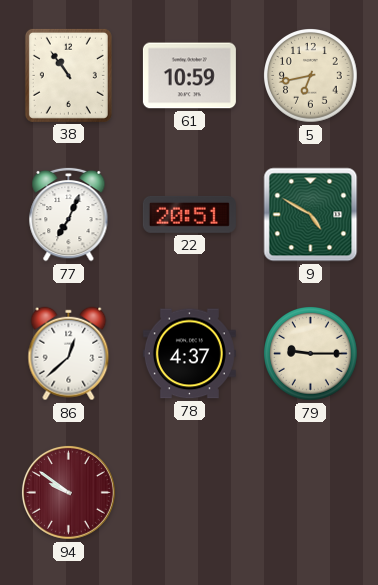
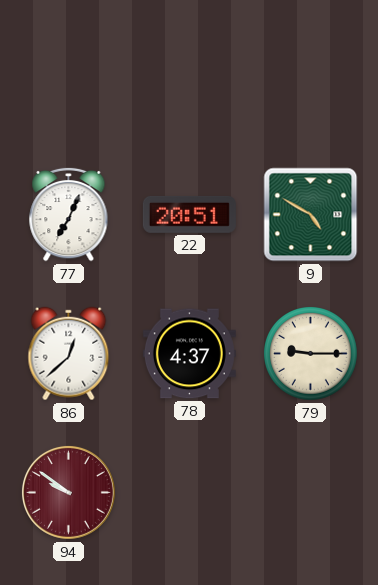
38: 10:54 -> none
61: 10:59 -> none
5: 6:43 -> none
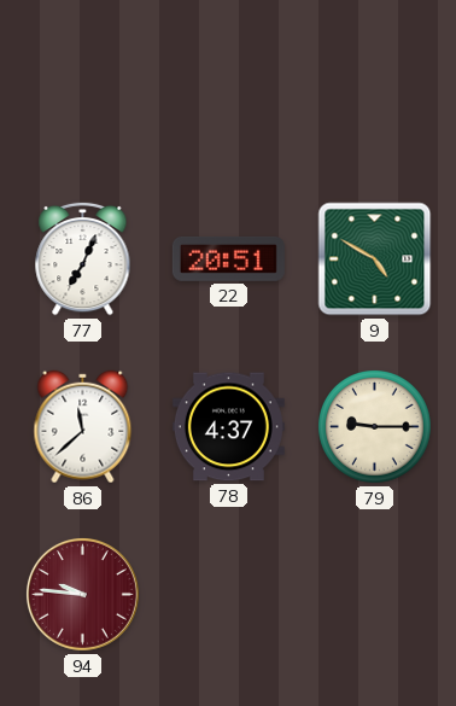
86: 12:38 -> 11:38
94: 9:51 -> 9:46
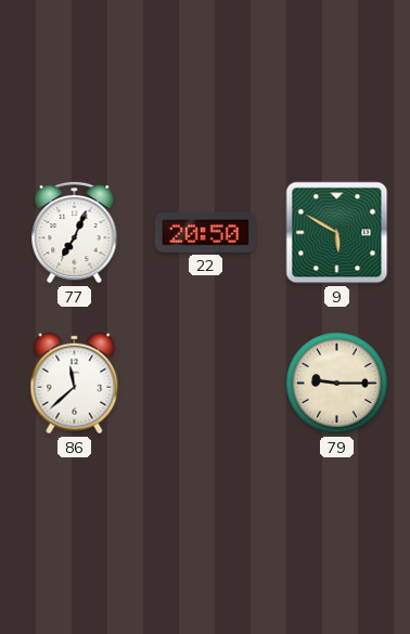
22: 20:51 -> 20:50
9: 4:50 -> 5:50
78: 4:37 -> none
94: 9:46 -> none
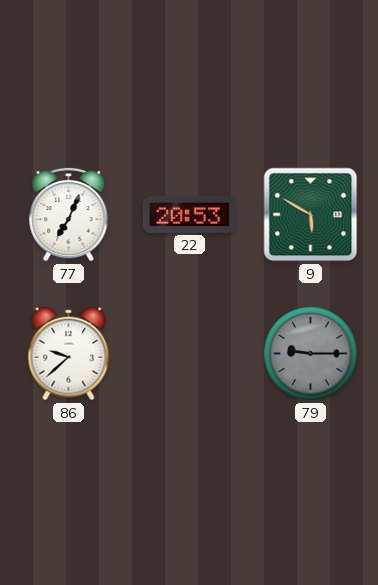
22: 20:50 -> 20:53
86: 11:38 -> 9:38
79 dial: cream -> grey
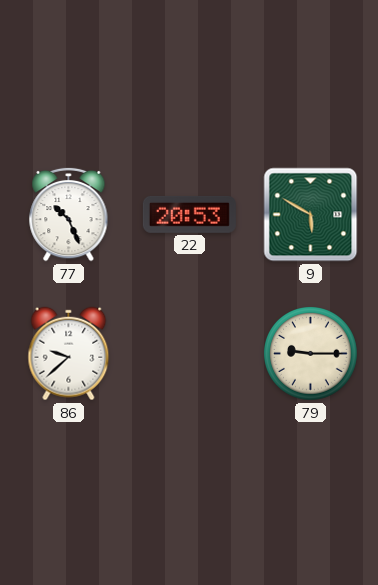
77: 7:04 -> 10:26
79 dial: grey -> cream
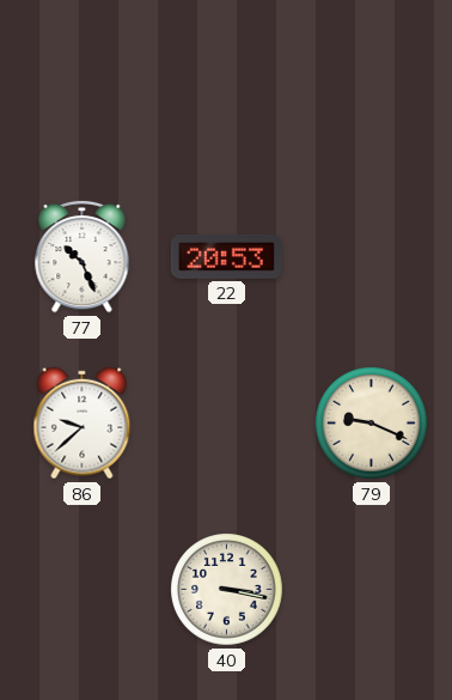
9: 5:50 -> none
79: 9:15 -> 9:19
40: none -> 3:17
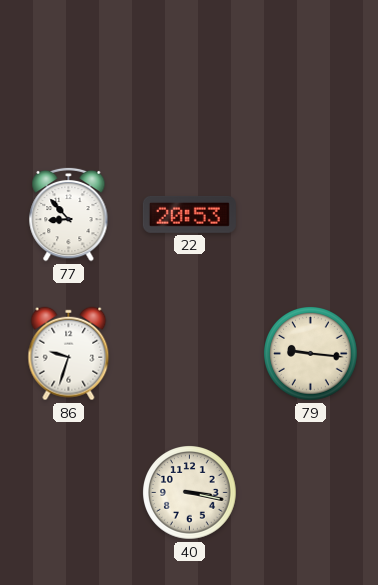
77: 10:26 -> 8:53
86: 9:38 -> 9:33
79: 9:19 -> 9:16
